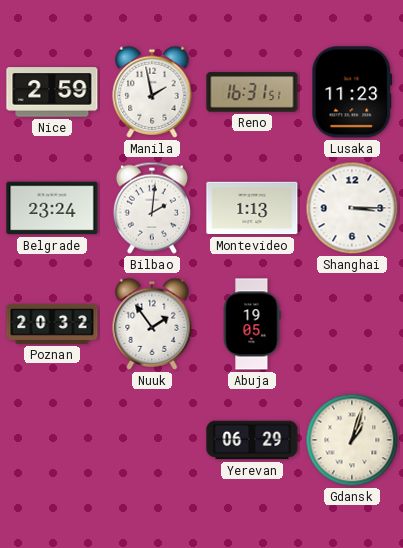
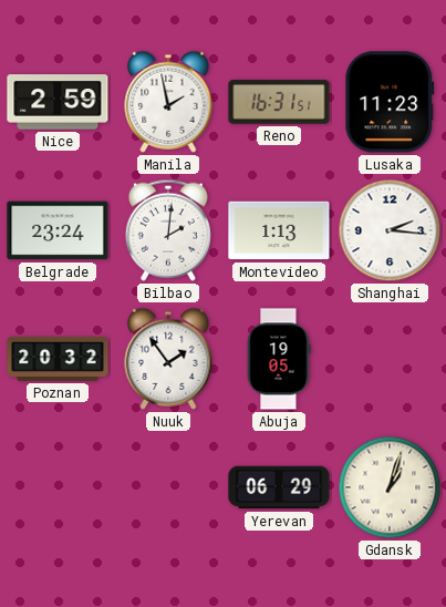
Shanghai: 3:15 -> 2:16
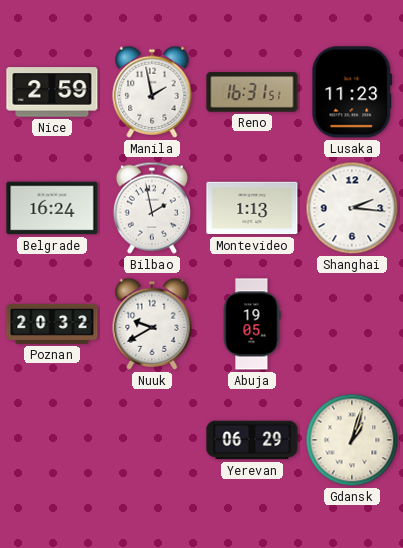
Belgrade: 23:24 -> 16:24
Bilbao: 2:01 -> 1:58
Nuuk: 1:54 -> 9:40
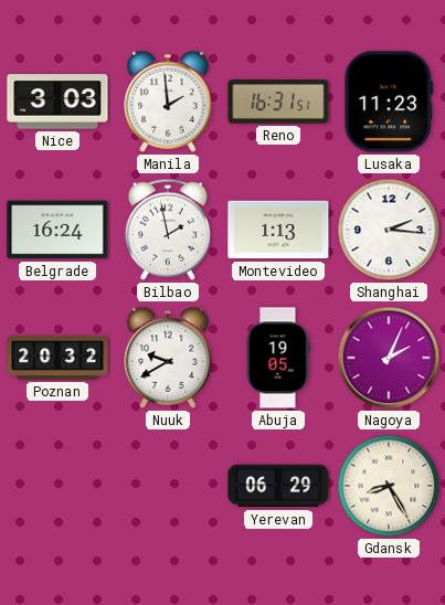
Nice: 2:59 -> 3:03
Manila: 1:58 -> 1:59
Nagoya: none -> 2:04
Gdansk: 1:03 -> 8:25
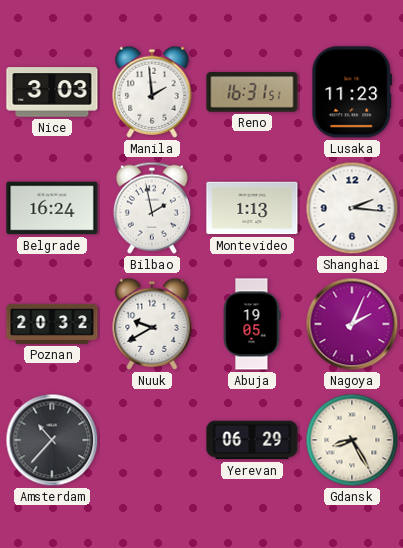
Amsterdam: none -> 10:37
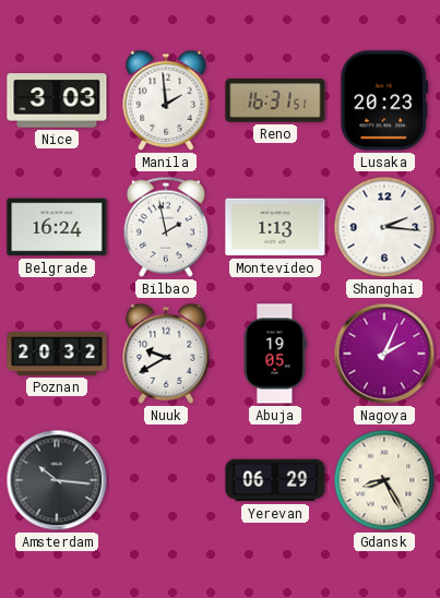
Lusaka: 11:23 -> 20:23
Amsterdam: 10:37 -> 10:16
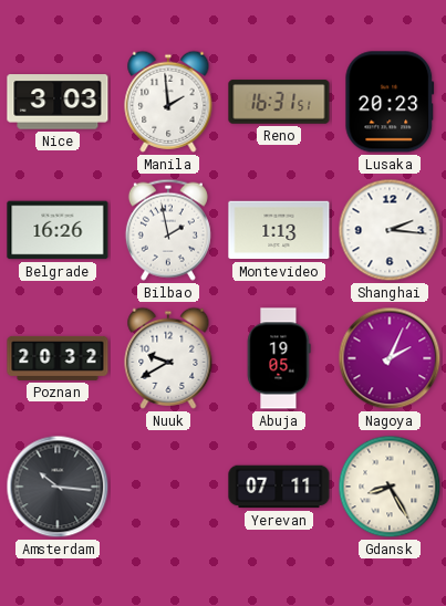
Belgrade: 16:24 -> 16:26
Yerevan: 06:29 -> 07:11
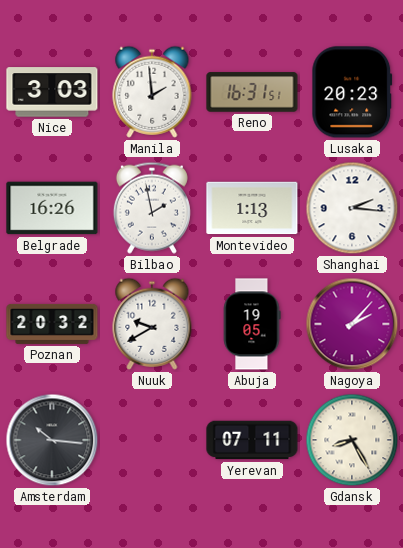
Nagoya: 2:04 -> 2:07
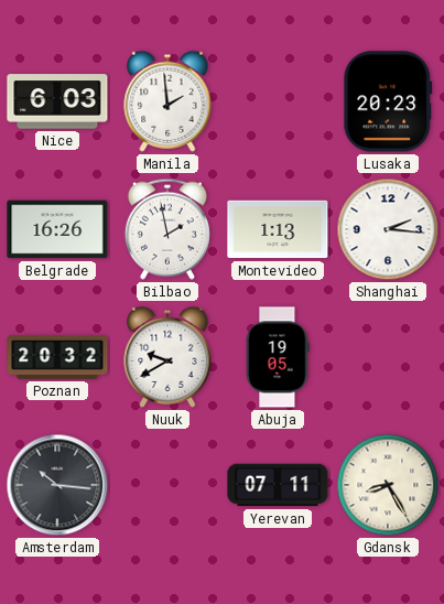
Nice: 3:03 -> 6:03
Reno: 16:31 -> none
Nagoya: 2:07 -> none
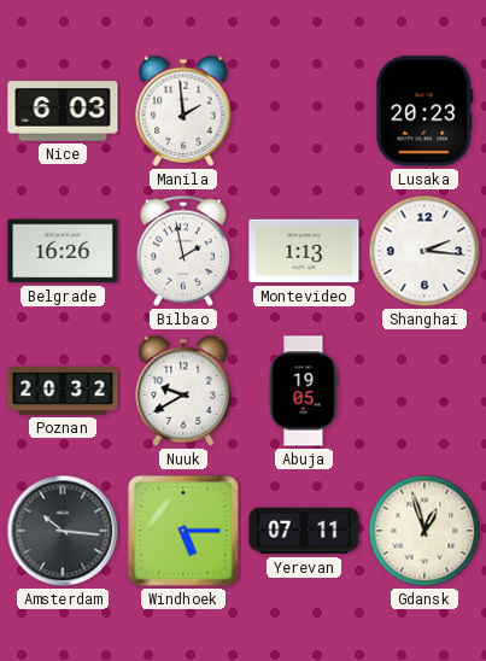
Windhoek: none -> 5:15
Gdansk: 8:25 -> 12:57
